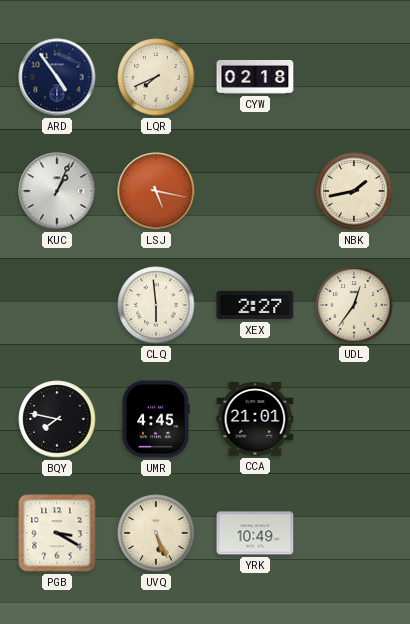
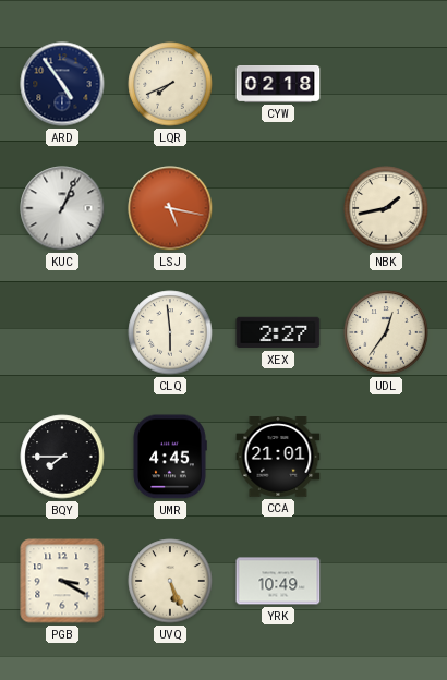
BQY: 7:47 -> 7:45
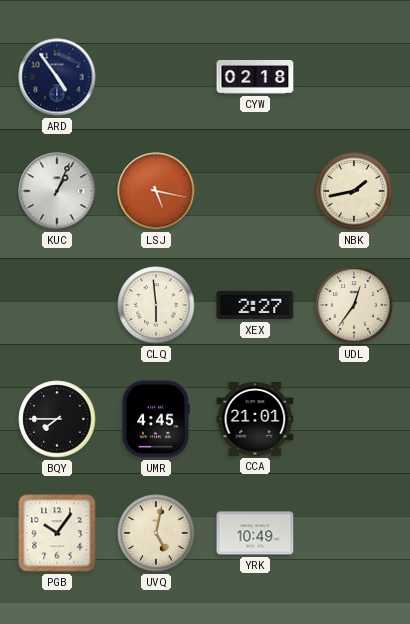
LQR: 7:41 -> none
PGB: 3:20 -> 10:06
UVQ: 5:26 -> 5:02
